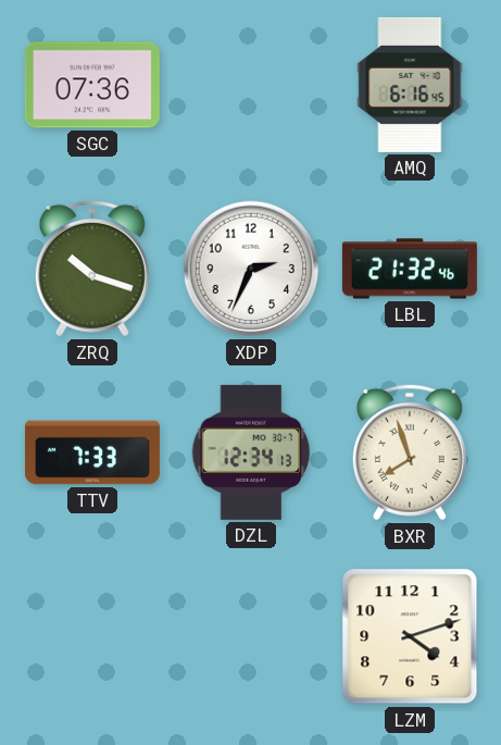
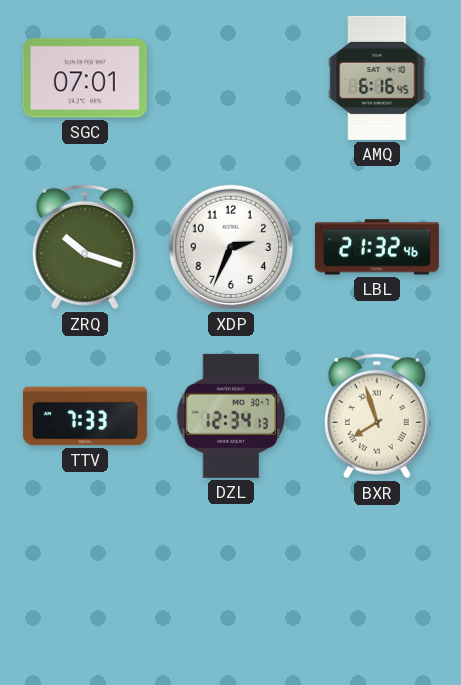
SGC: 07:36 -> 07:01
LZM: 4:12 -> none
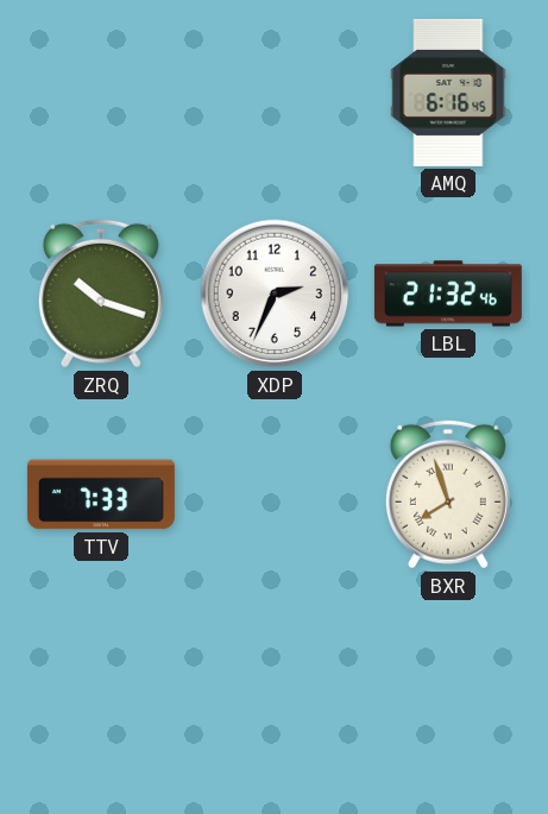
SGC: 07:01 -> none
DZL: 12:34 -> none
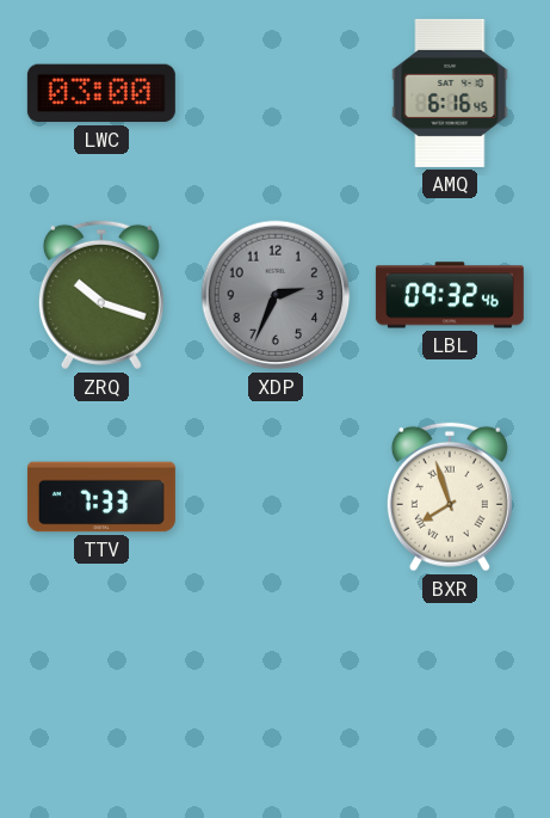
LWC: none -> 03:00
XDP dial: white -> grey
LBL: 21:32 -> 09:32
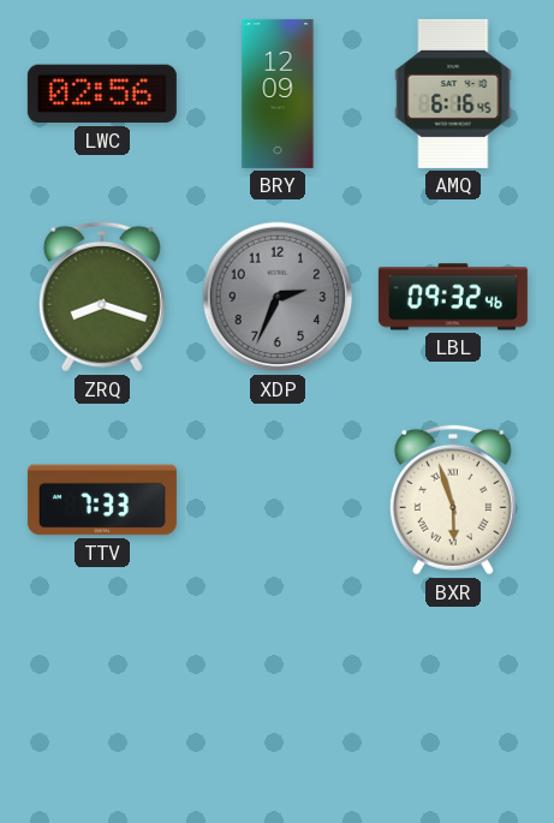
LWC: 03:00 -> 02:56
BRY: none -> 12:09
ZRQ: 10:18 -> 8:18
BXR: 7:57 -> 5:57
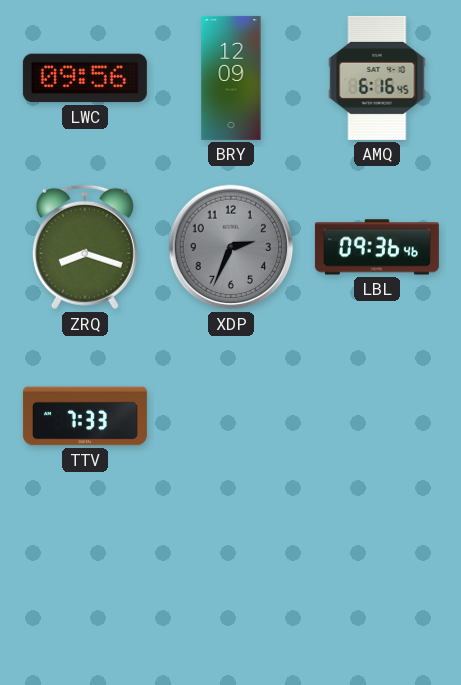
LWC: 02:56 -> 09:56
LBL: 09:32 -> 09:36
BXR: 5:57 -> none
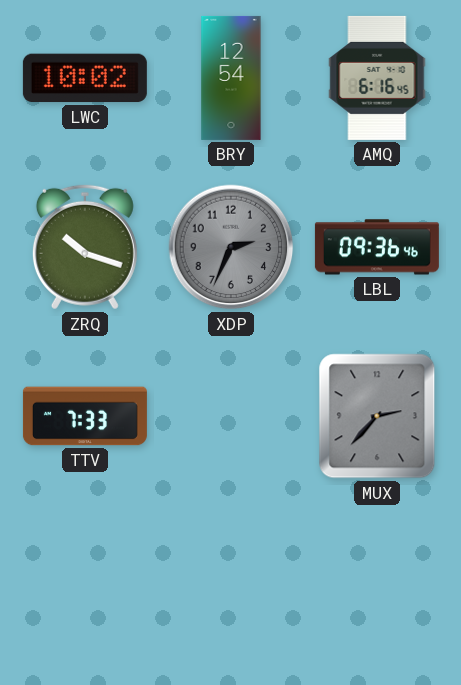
LWC: 09:56 -> 10:02
BRY: 12:09 -> 12:54
ZRQ: 8:18 -> 10:18
MUX: none -> 2:37
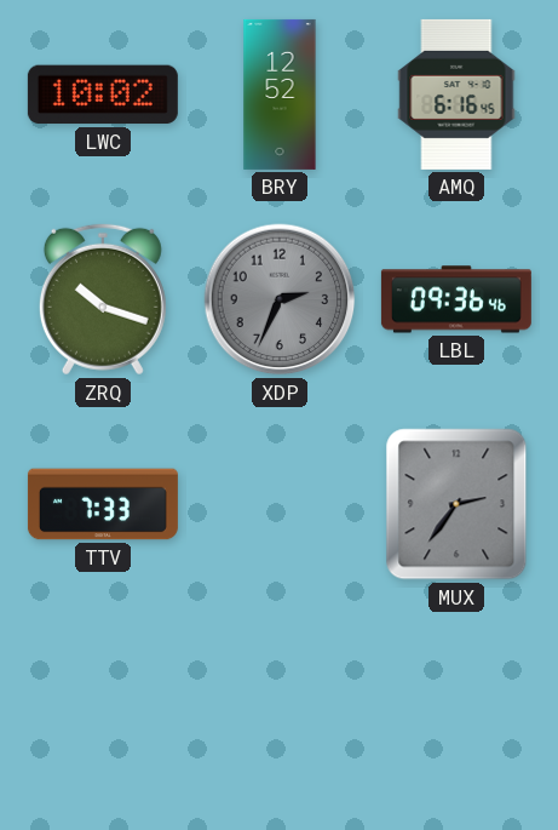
BRY: 12:54 -> 12:52
MUX: 2:37 -> 2:36
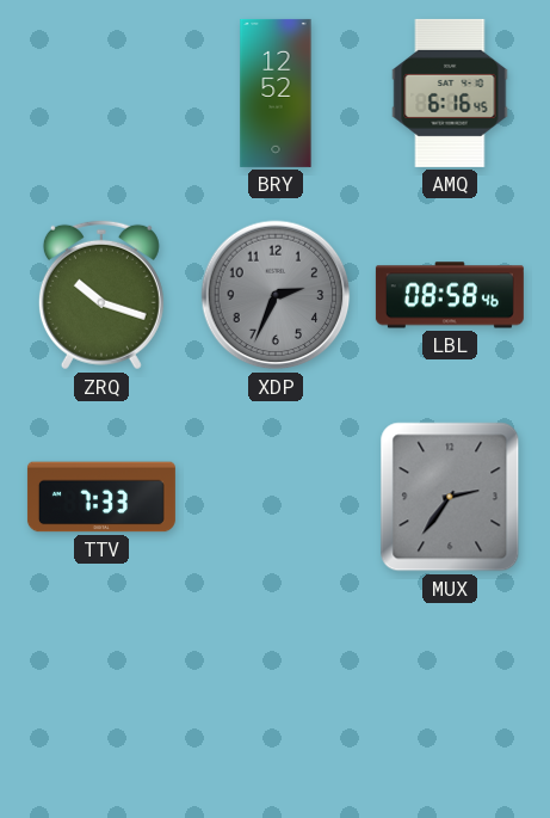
LWC: 10:02 -> none
LBL: 09:36 -> 08:58
